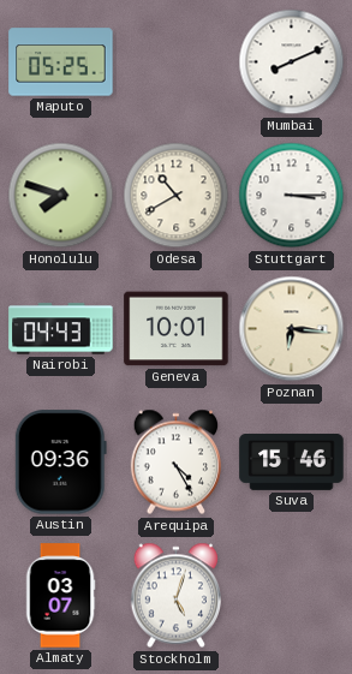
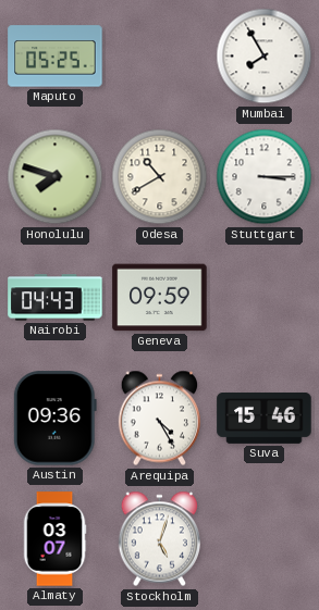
Mumbai: 8:11 -> 7:55
Geneva: 10:01 -> 09:59
Poznan: 6:16 -> none
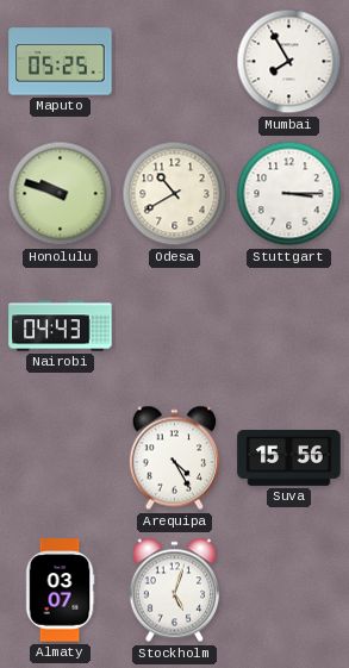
Honolulu: 7:48 -> 9:48
Geneva: 09:59 -> none
Austin: 09:36 -> none
Suva: 15:46 -> 15:56
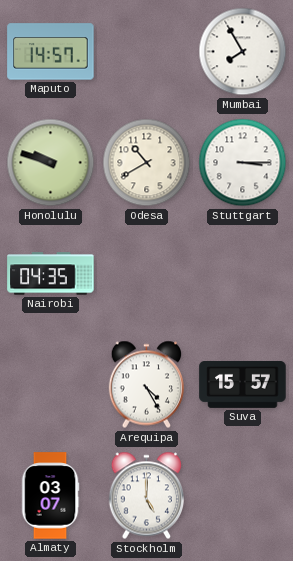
Maputo: 05:25 -> 14:57
Nairobi: 04:43 -> 04:35
Suva: 15:56 -> 15:57
Stockholm: 5:03 -> 5:00
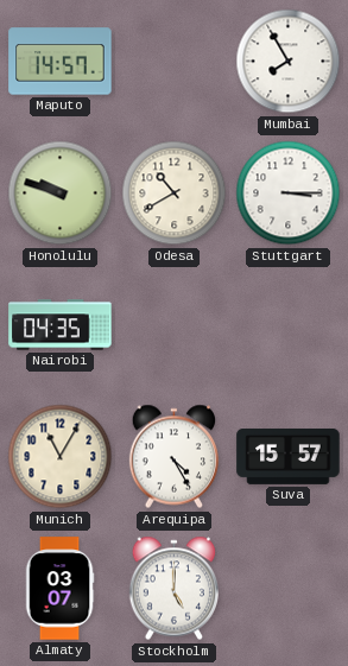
Munich: none -> 11:05
